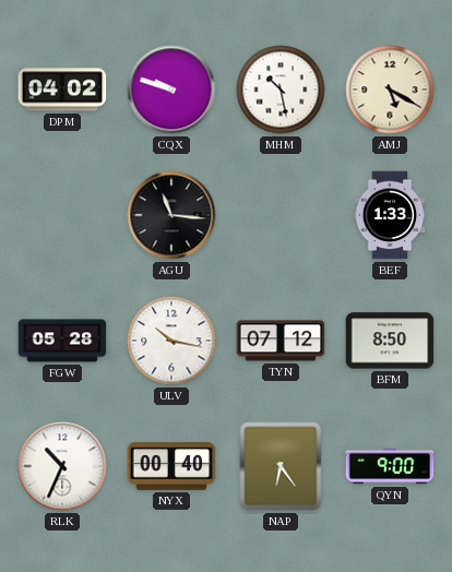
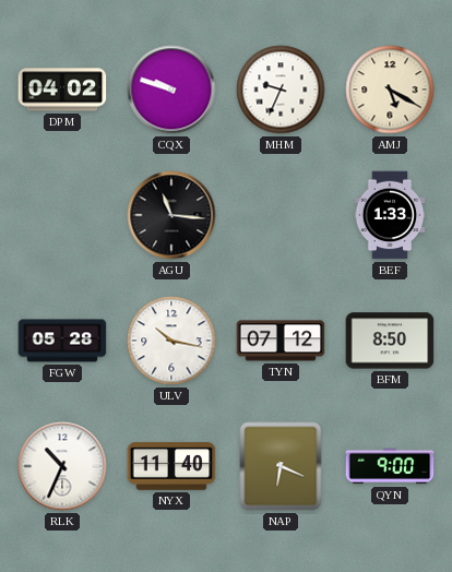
MHM: 10:28 -> 9:34
NYX: 00:40 -> 11:40
NAP: 6:24 -> 6:19
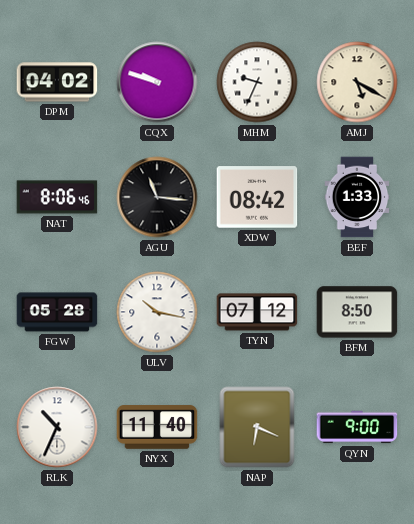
NAT: none -> 8:06
XDW: none -> 08:42
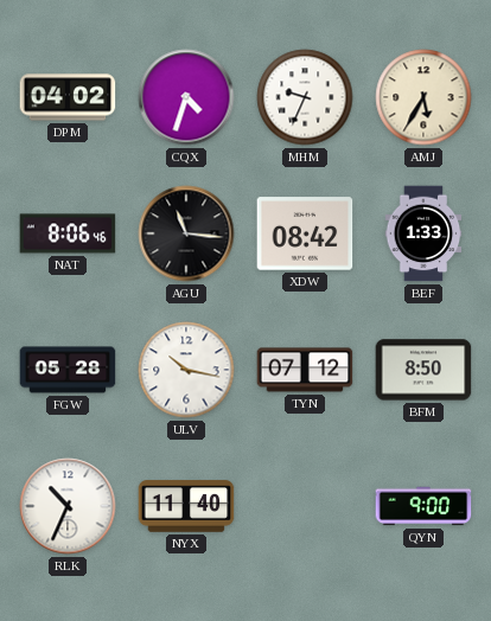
CQX: 9:48 -> 4:33
AMJ: 5:20 -> 5:35
NAP: 6:19 -> none
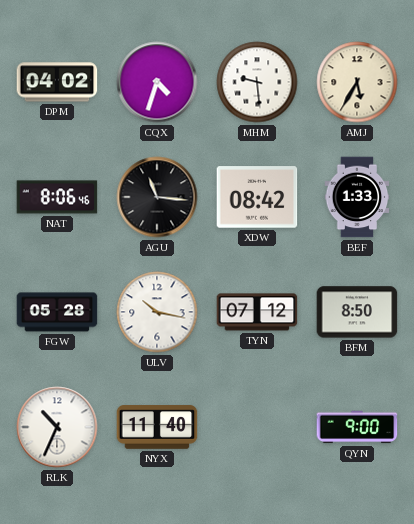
MHM: 9:34 -> 9:29
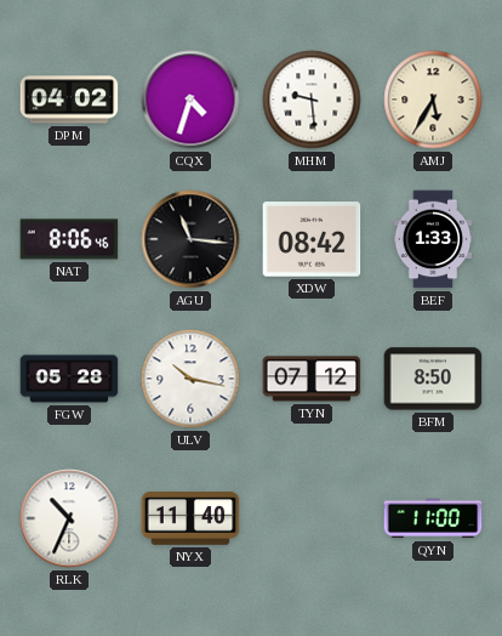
QYN: 9:00 -> 11:00
